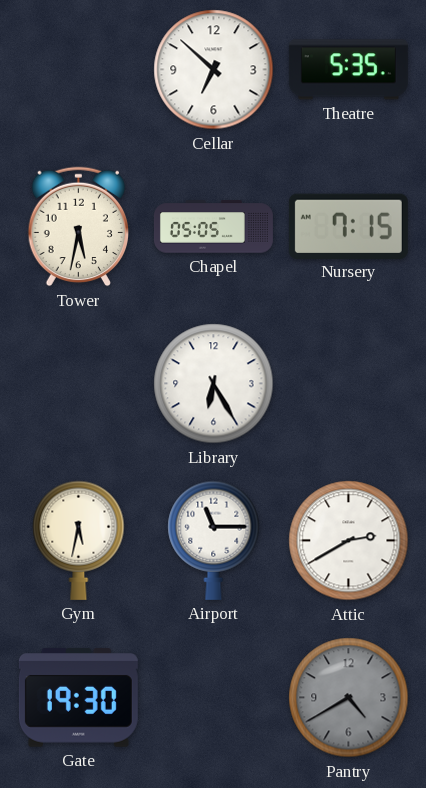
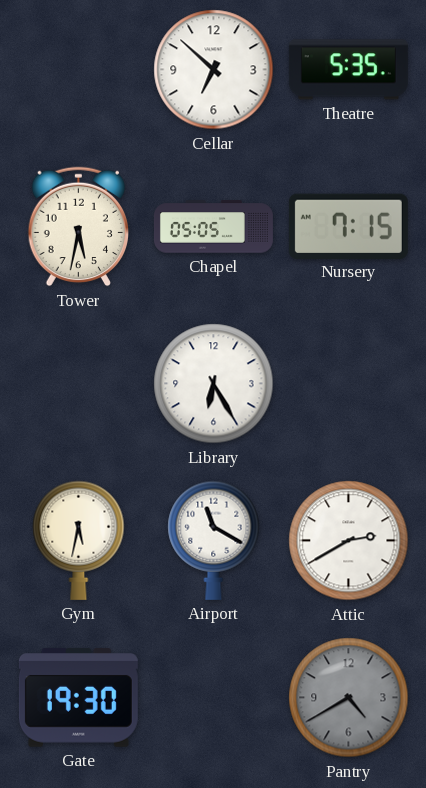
Airport: 11:15 -> 11:20
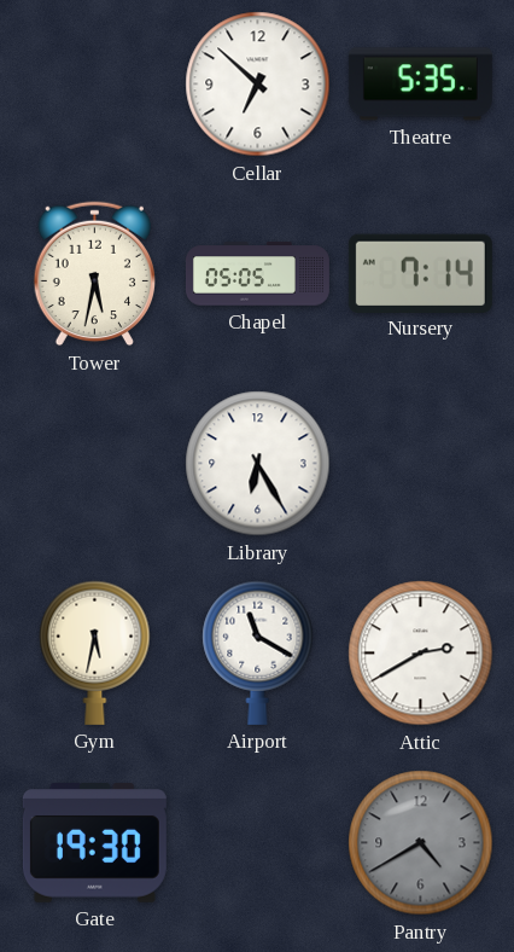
Nursery: 7:15 -> 7:14
